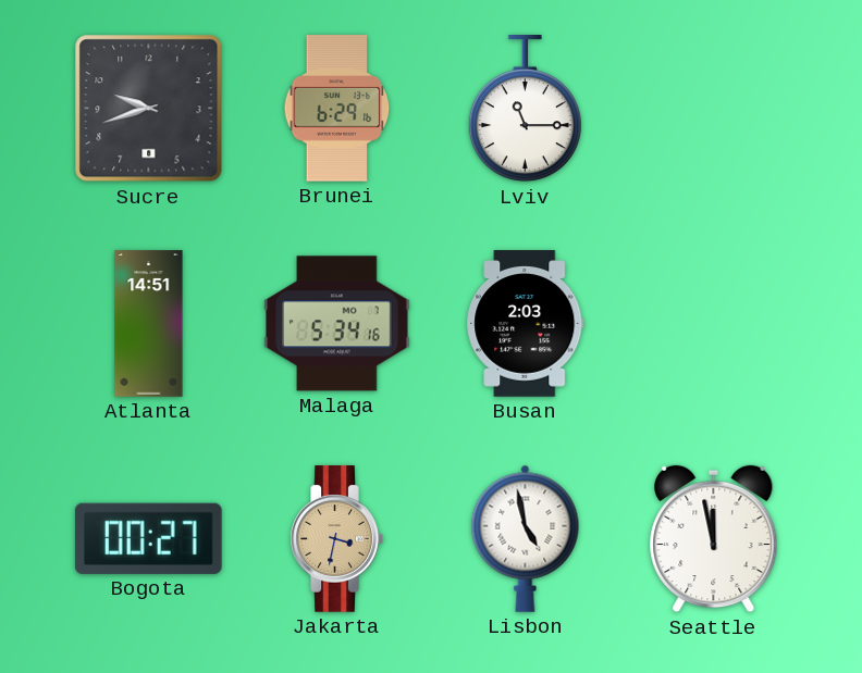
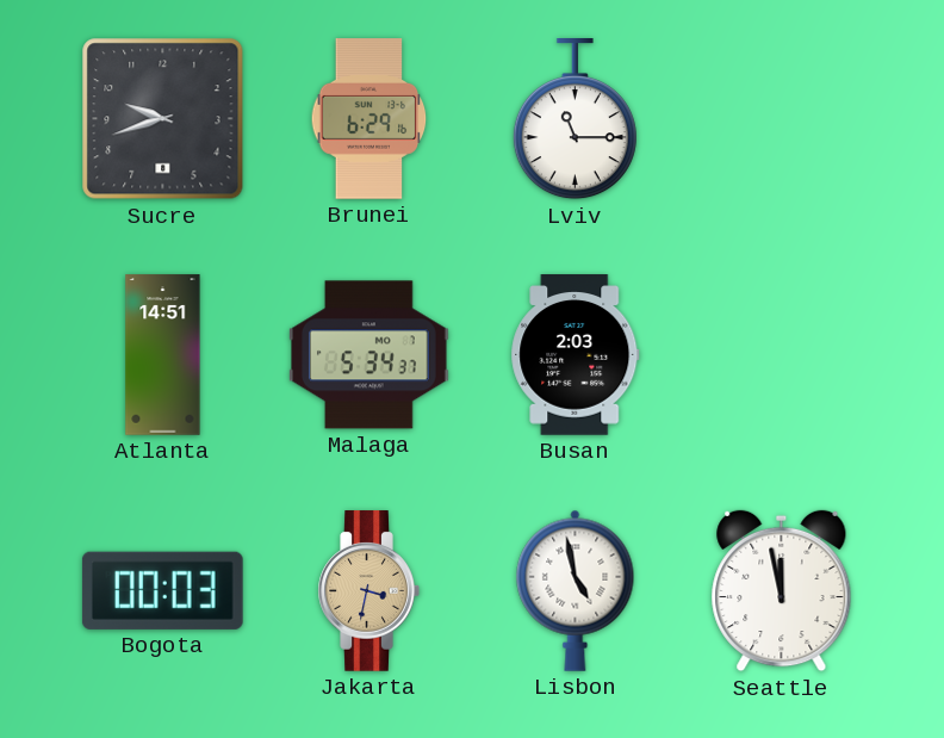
Malaga: 5:34:16 -> 5:34:37
Bogota: 00:27 -> 00:03
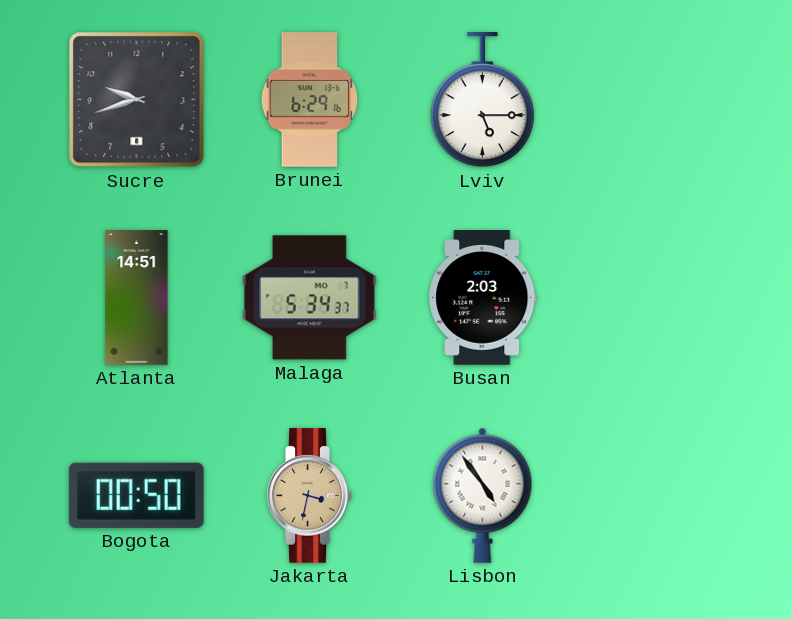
Lviv: 11:15 -> 5:15
Bogota: 00:03 -> 00:50
Lisbon: 4:58 -> 4:54
Seattle: 11:58 -> none
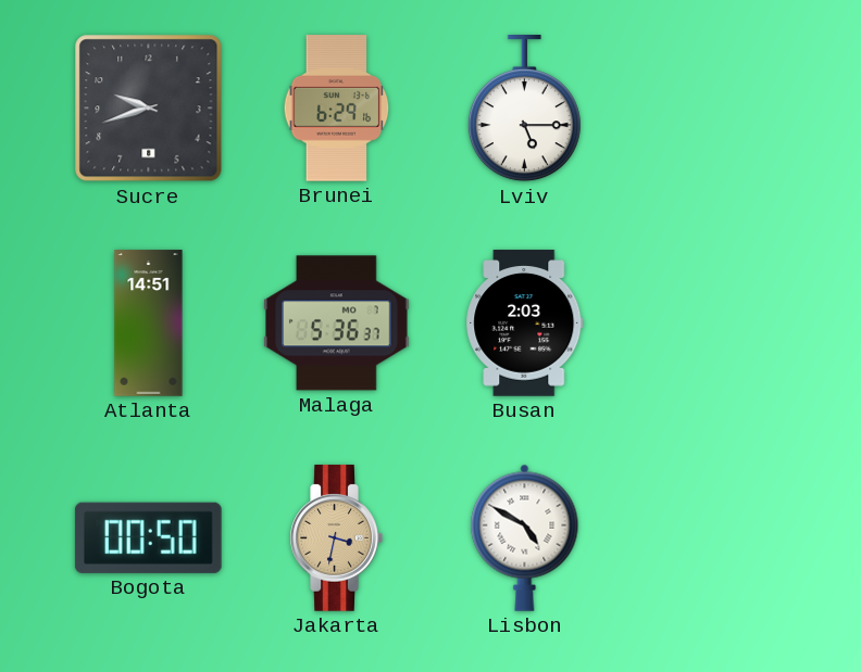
Malaga: 5:34 -> 5:36
Lisbon: 4:54 -> 4:50
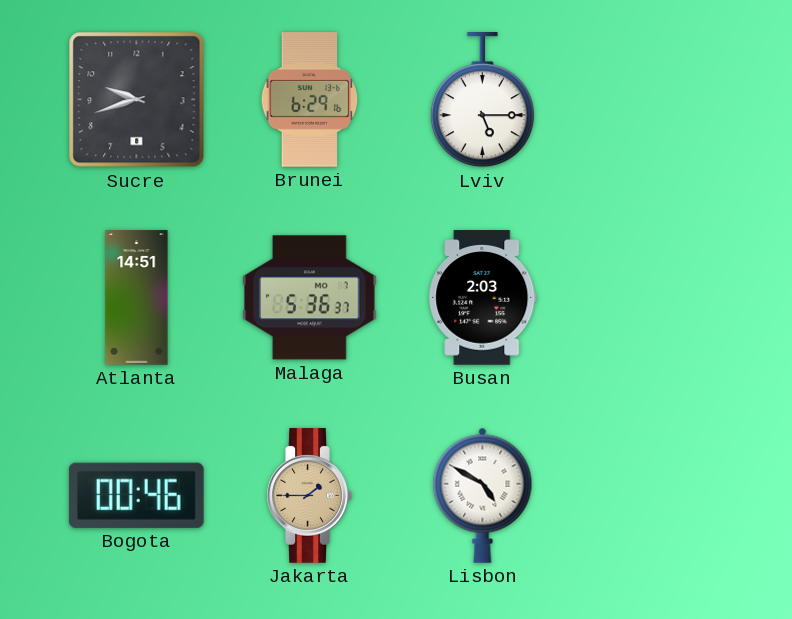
Bogota: 00:50 -> 00:46
Jakarta: 3:32 -> 1:45
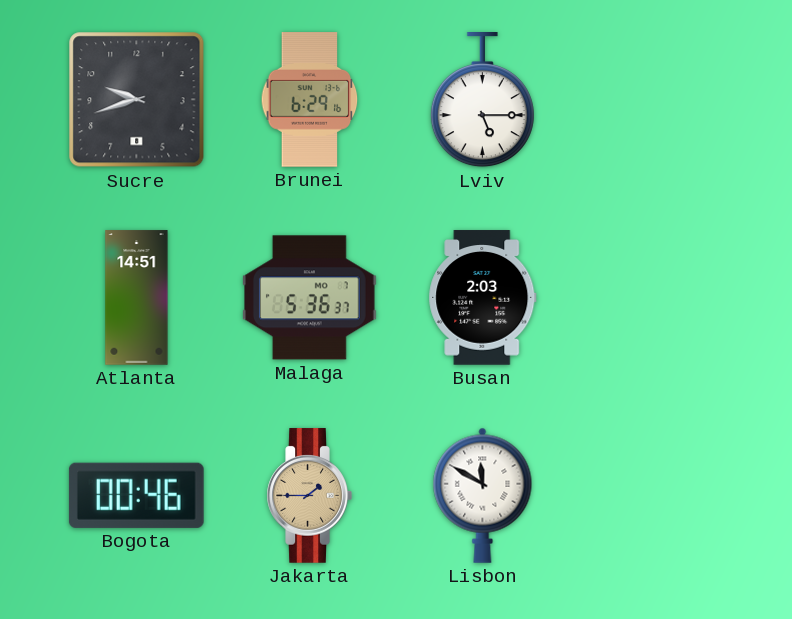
Lisbon: 4:50 -> 11:50
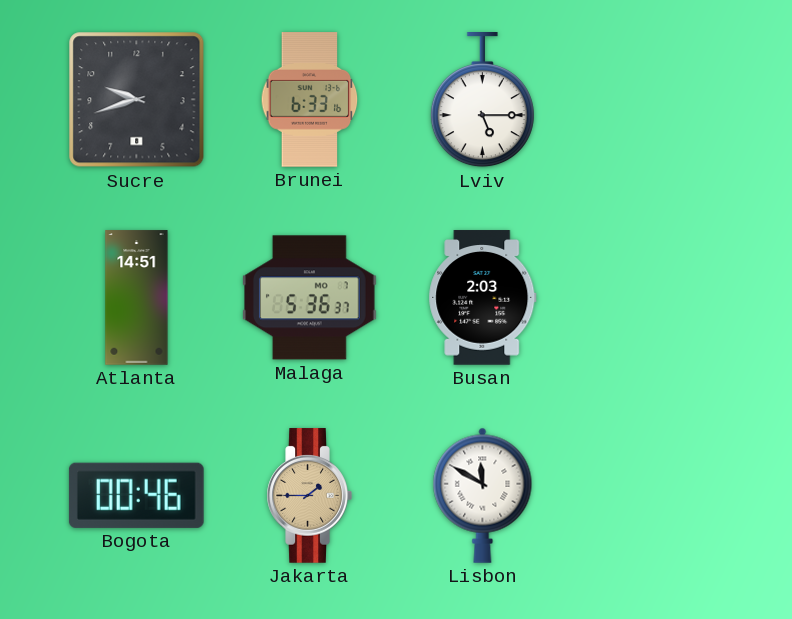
Brunei: 6:29 -> 6:33
